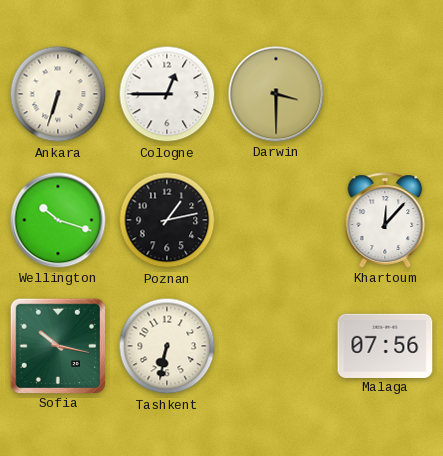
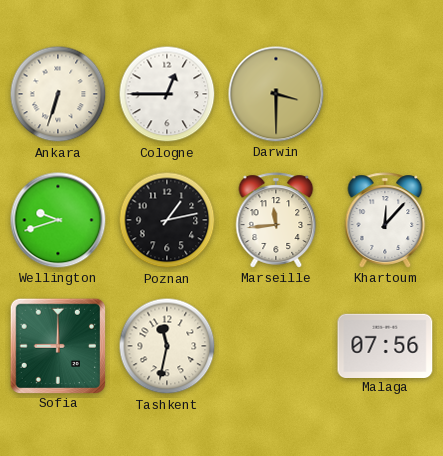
Wellington: 10:18 -> 9:42
Marseille: none -> 11:44
Sofia: 10:17 -> 9:00
Tashkent: 6:32 -> 11:32
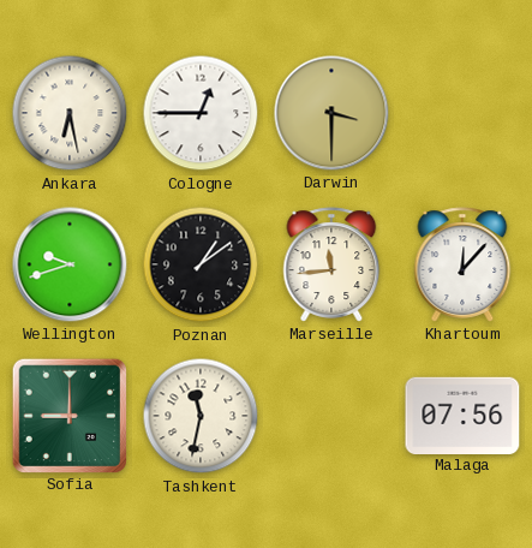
Ankara: 6:33 -> 6:28
Poznan: 1:13 -> 1:09
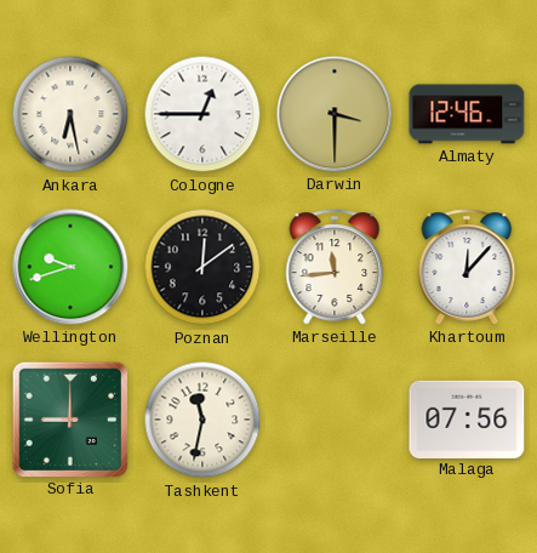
Almaty: none -> 12:46
Poznan: 1:09 -> 12:09
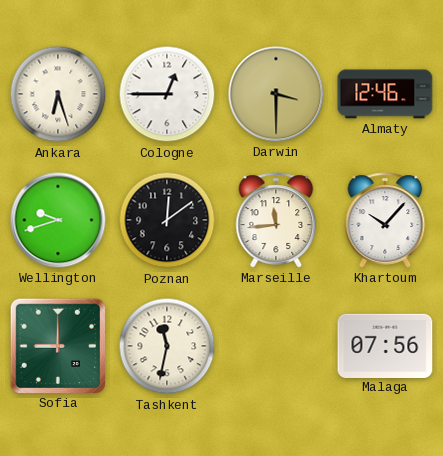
Ankara: 6:28 -> 6:27
Khartoum: 12:07 -> 10:07
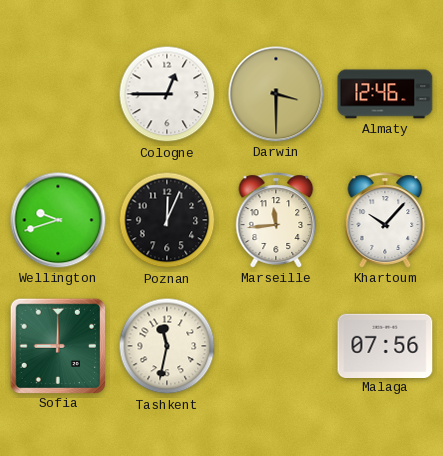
Ankara: 6:27 -> none
Poznan: 12:09 -> 12:04
